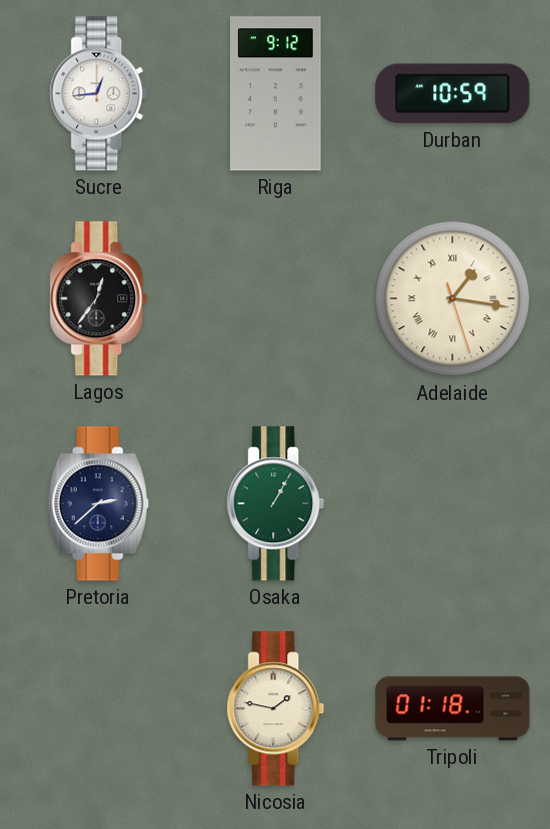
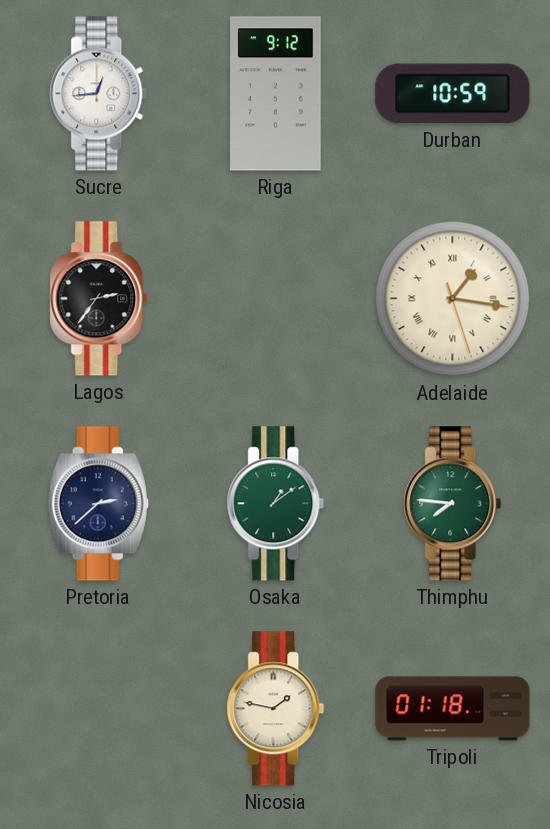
Lagos: 12:36 -> 2:36
Osaka: 1:05 -> 1:09
Thimphu: none -> 7:46
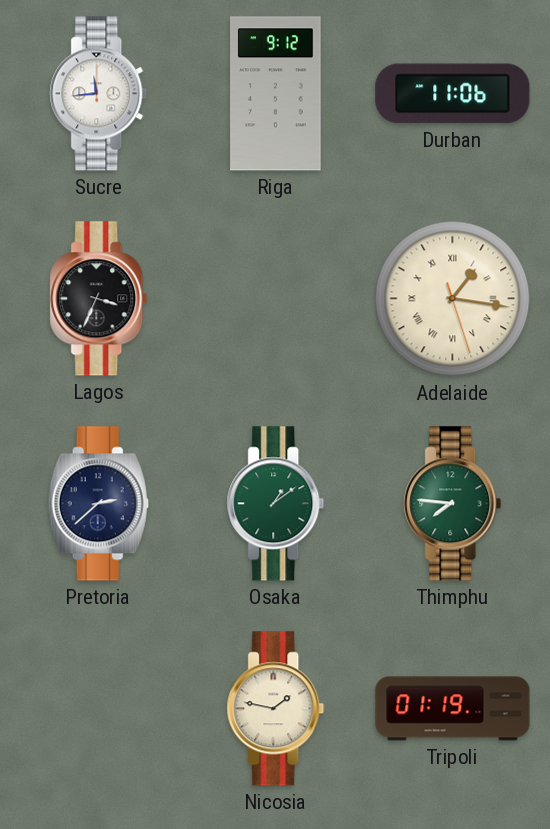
Sucre: 12:44 -> 11:44
Durban: 10:59 -> 11:06
Lagos: 2:36 -> 3:34
Tripoli: 01:18 -> 01:19
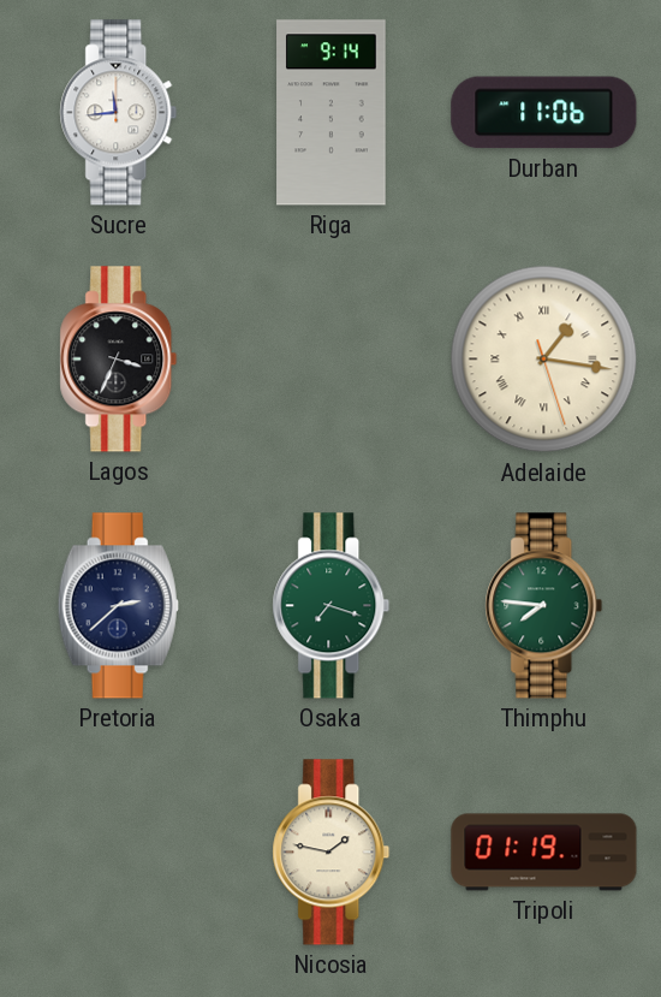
Riga: 9:12 -> 9:14
Osaka: 1:09 -> 7:18
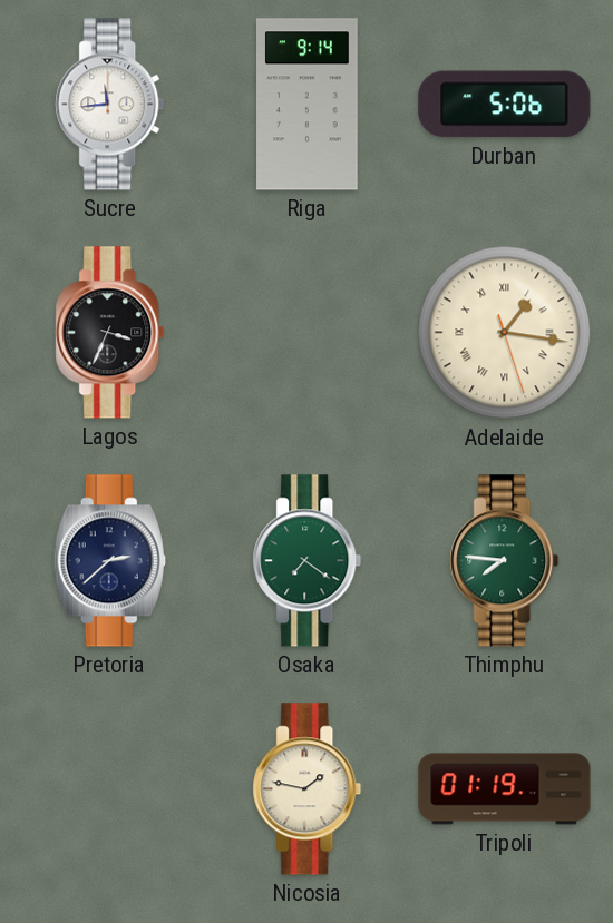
Durban: 11:06 -> 5:06
Osaka: 7:18 -> 7:21
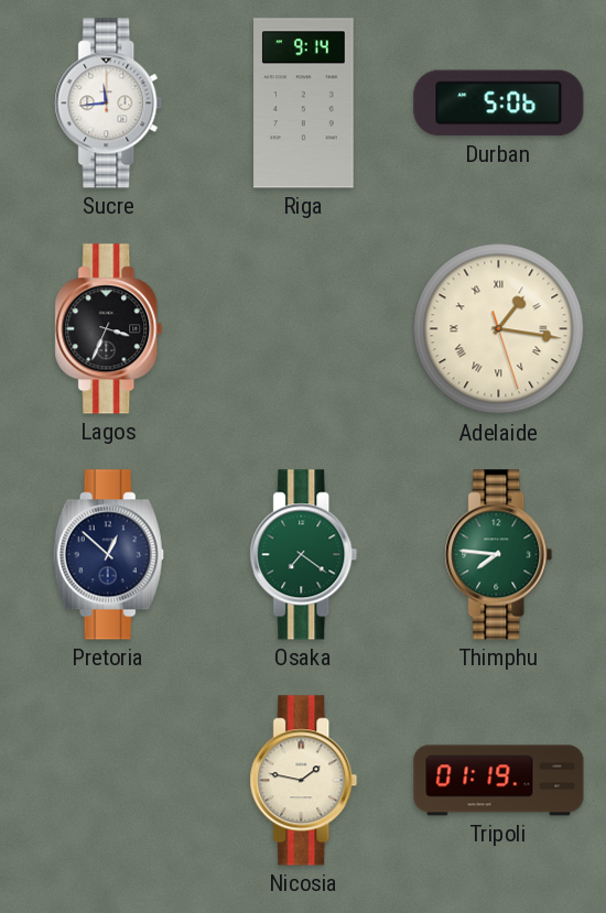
Pretoria: 2:38 -> 12:52
